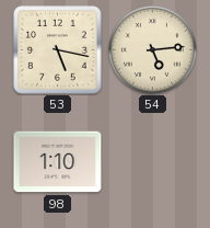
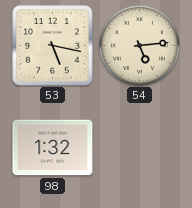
98: 1:10 -> 1:32
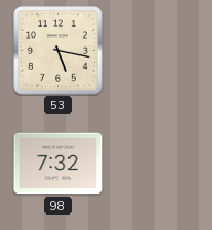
54: 5:14 -> none
98: 1:32 -> 7:32
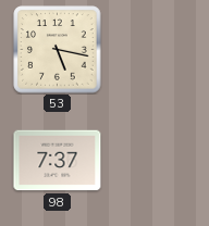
98: 7:32 -> 7:37
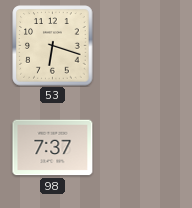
53: 5:17 -> 6:18
